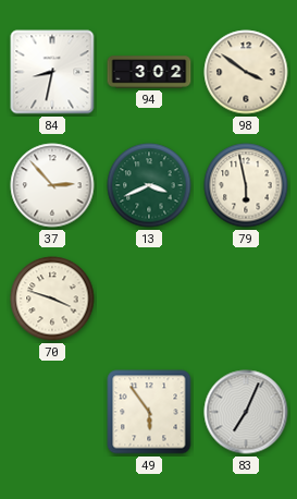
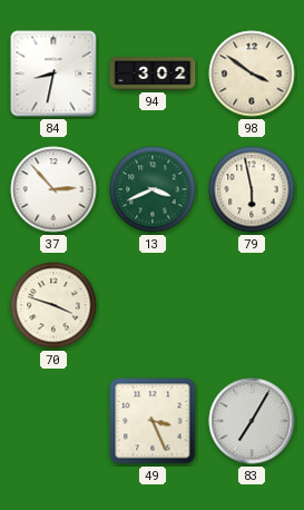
49: 5:54 -> 3:26
83: 7:04 -> 7:05
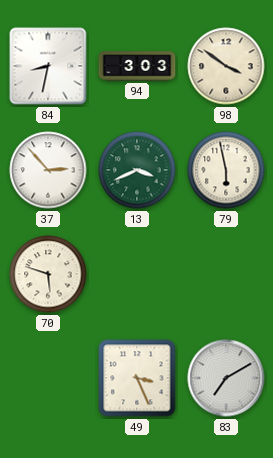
94: 3:02 -> 3:03
70: 3:48 -> 5:48
83: 7:05 -> 7:10
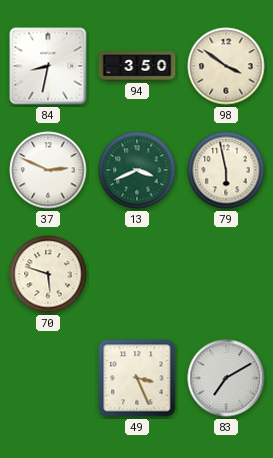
94: 3:03 -> 3:50
37: 2:53 -> 2:49
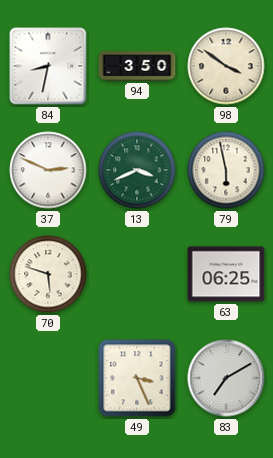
63: none -> 06:25
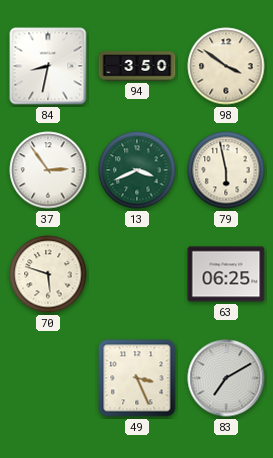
37: 2:49 -> 2:54
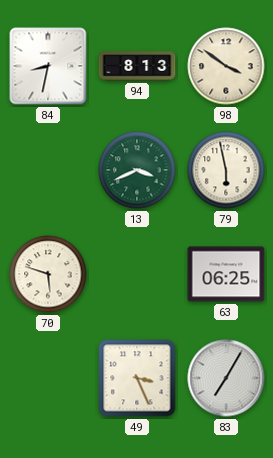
94: 3:50 -> 8:13
37: 2:54 -> none
83: 7:10 -> 7:05
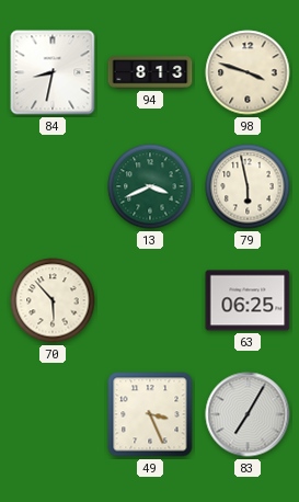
98: 3:51 -> 3:48
70: 5:48 -> 5:53
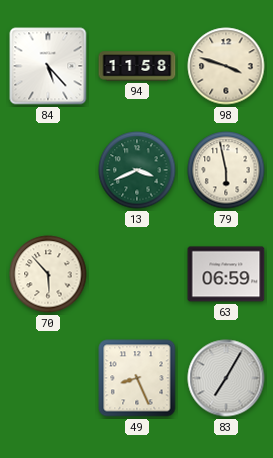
84: 8:32 -> 5:23
94: 8:13 -> 11:58
63: 06:25 -> 06:59
49: 3:26 -> 8:26
